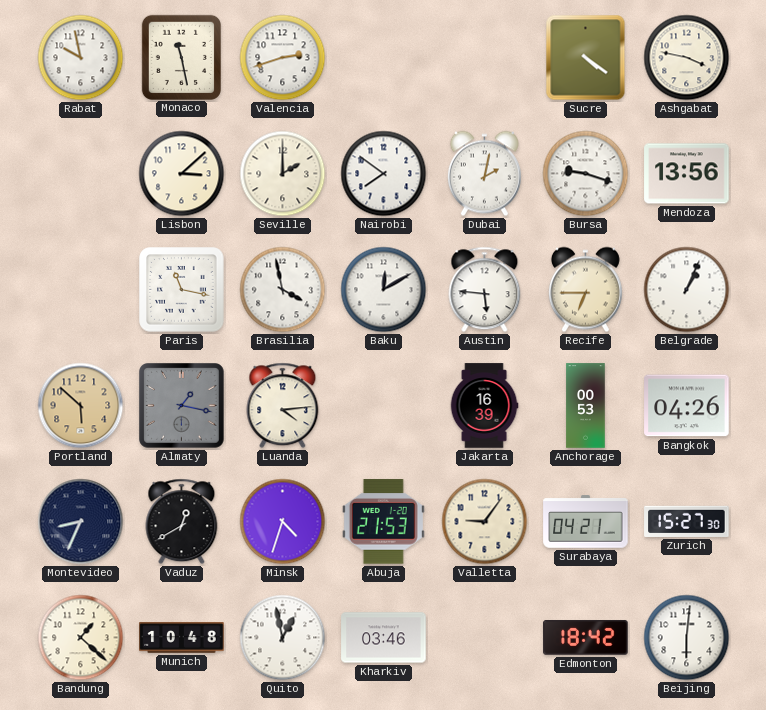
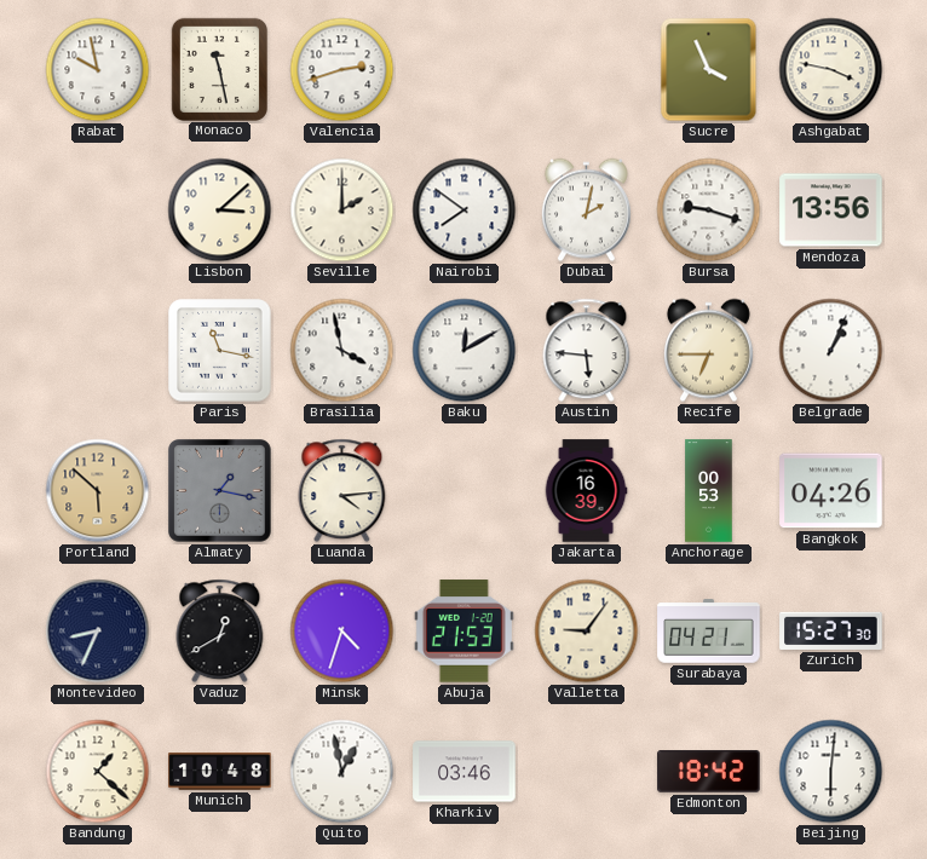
Sucre: 4:21 -> 3:56
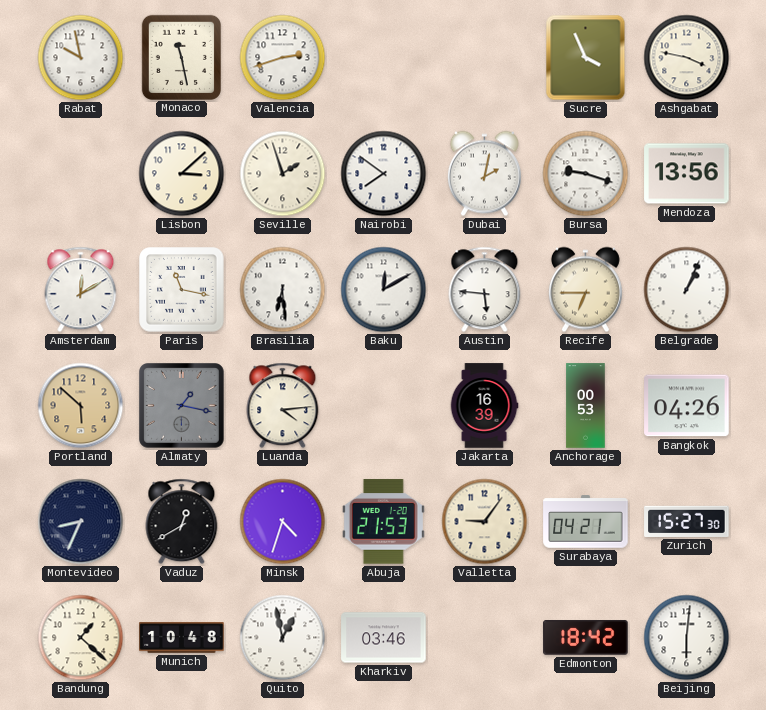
Seville: 2:00 -> 1:57
Amsterdam: none -> 12:10
Brasilia: 3:58 -> 6:29
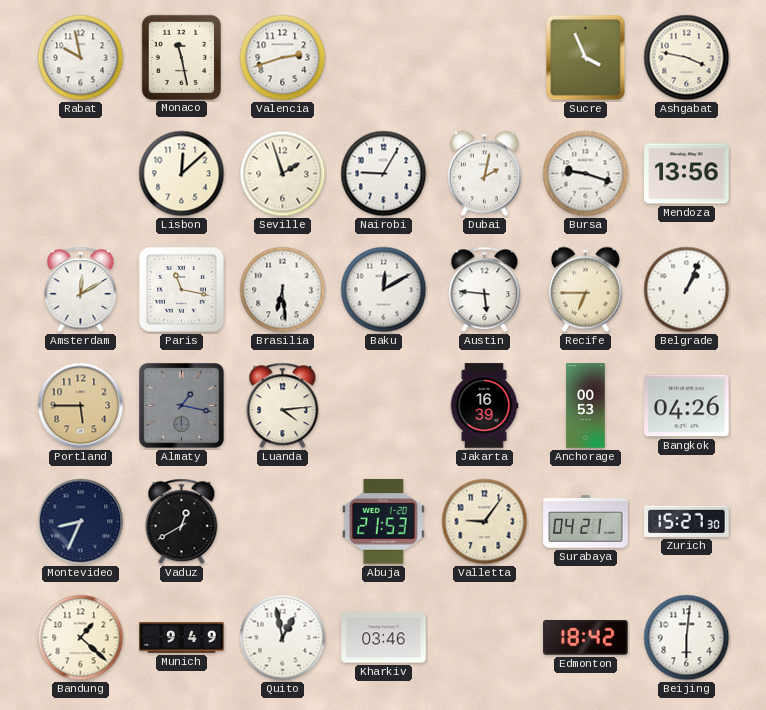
Lisbon: 3:08 -> 12:08
Nairobi: 7:51 -> 9:05
Portland: 5:52 -> 5:45
Minsk: 4:33 -> none
Munich: 10:48 -> 9:49
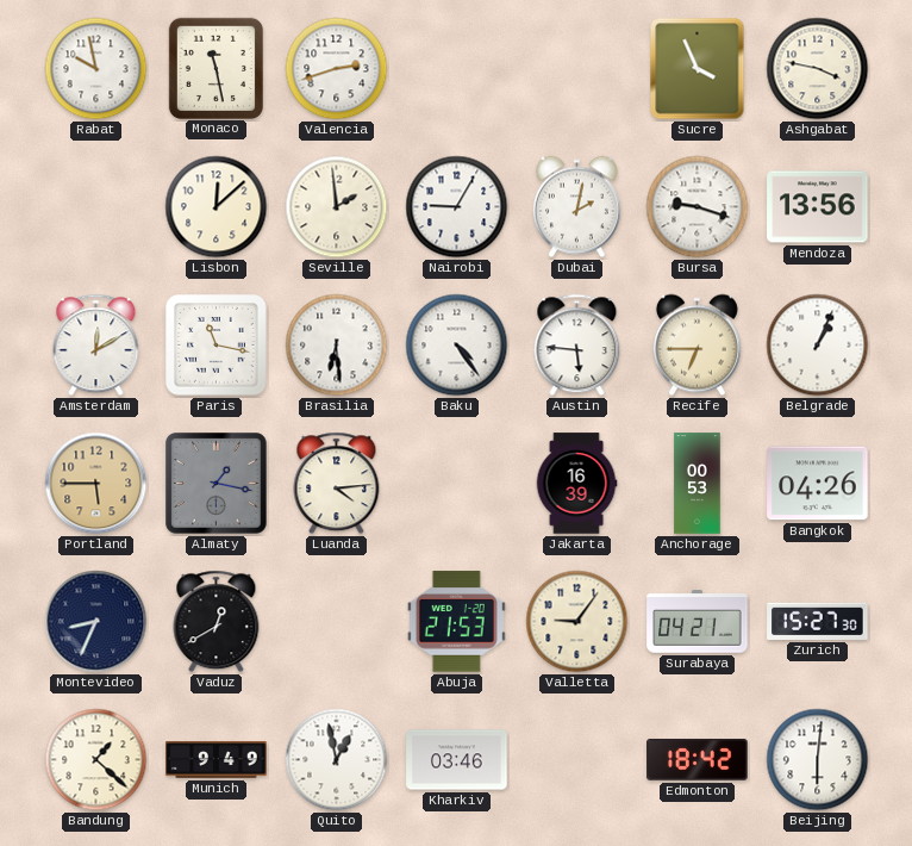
Seville: 1:57 -> 1:59
Baku: 12:10 -> 4:24
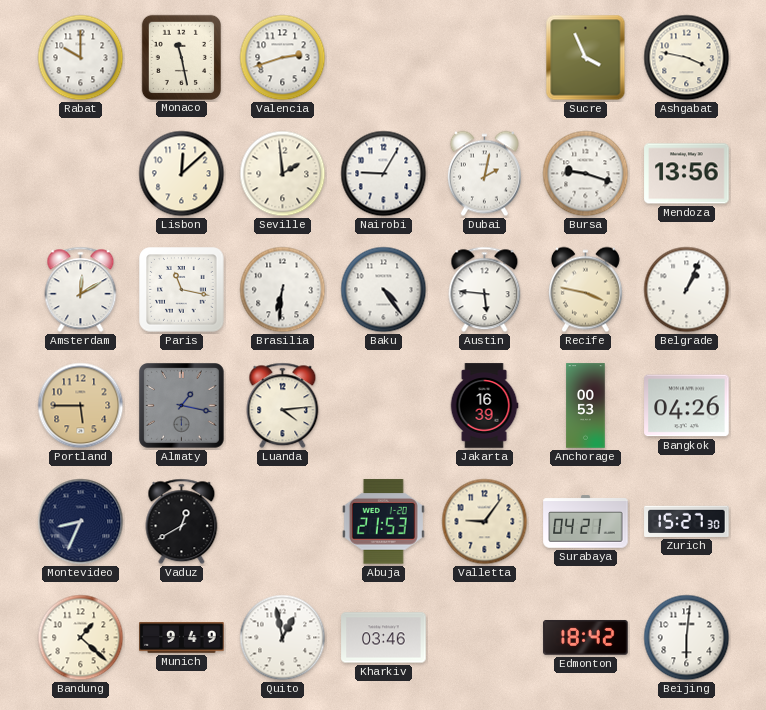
Rabat: 9:58 -> 10:00
Brasilia: 6:29 -> 6:31
Recife: 6:45 -> 3:47
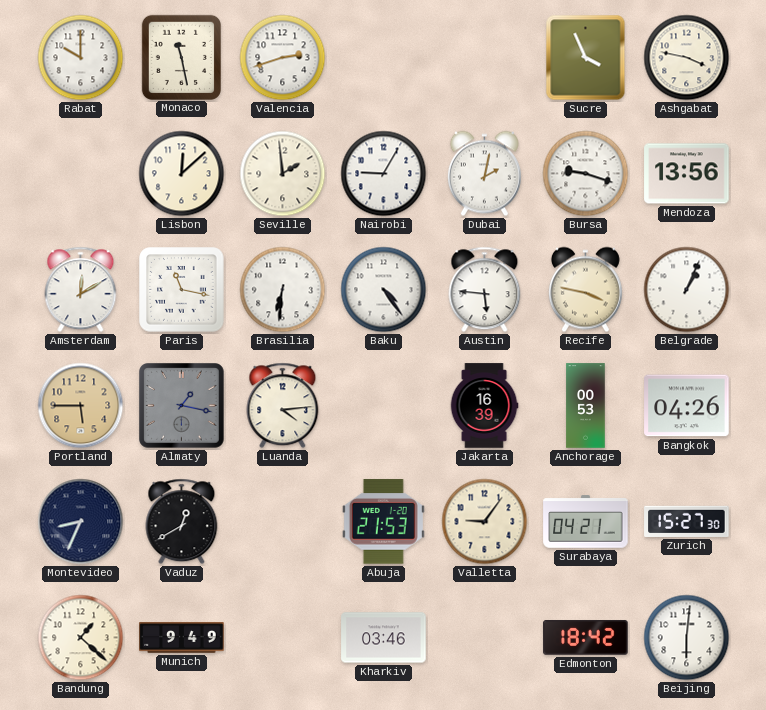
Quito: 12:58 -> none
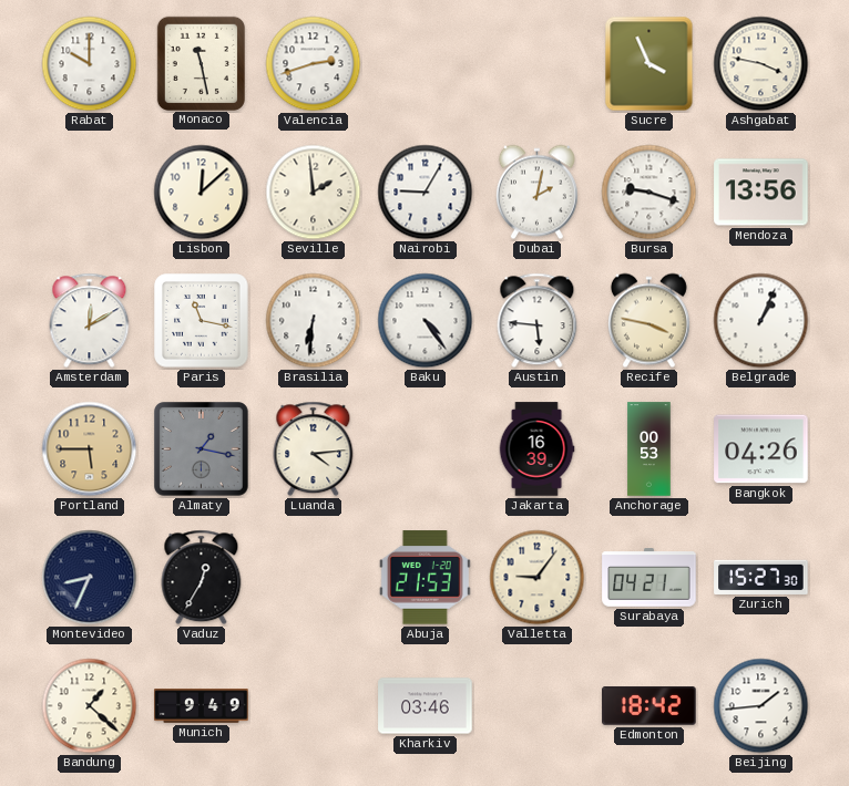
Vaduz: 12:40 -> 12:35
Beijing: 6:01 -> 1:44
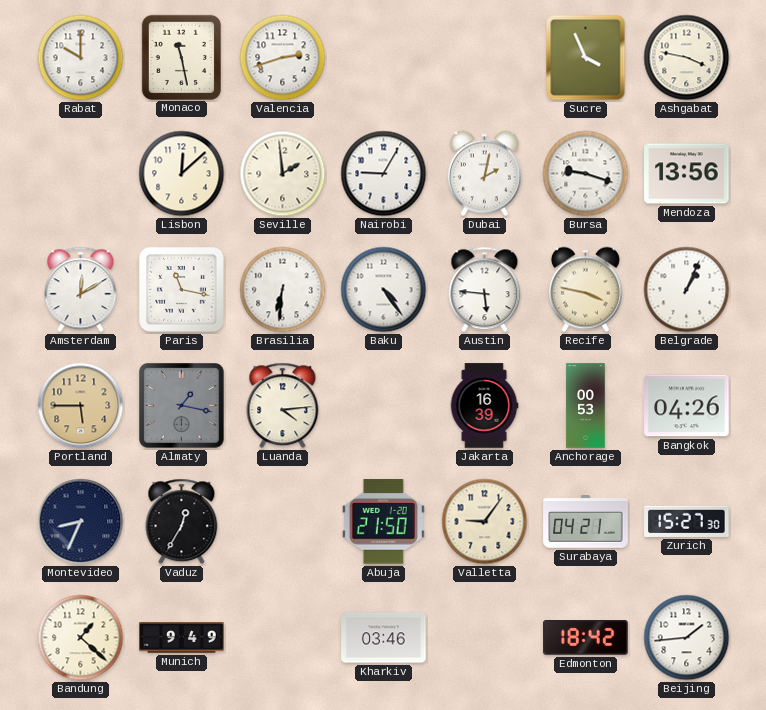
Abuja: 21:53 -> 21:50
